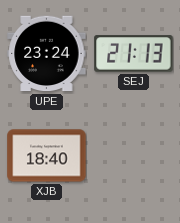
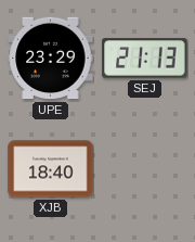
UPE: 23:24 -> 23:29
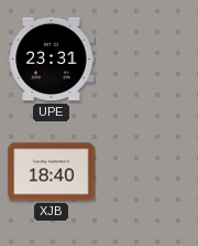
UPE: 23:29 -> 23:31
SEJ: 21:13 -> none
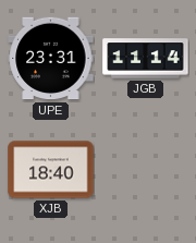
JGB: none -> 11:14
